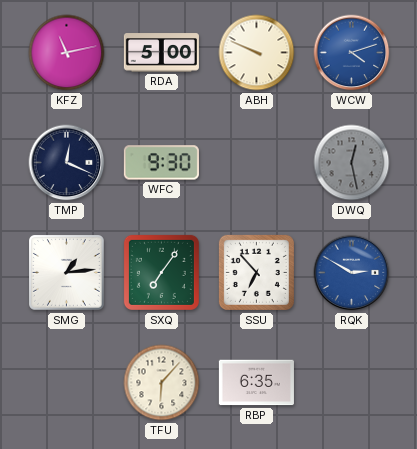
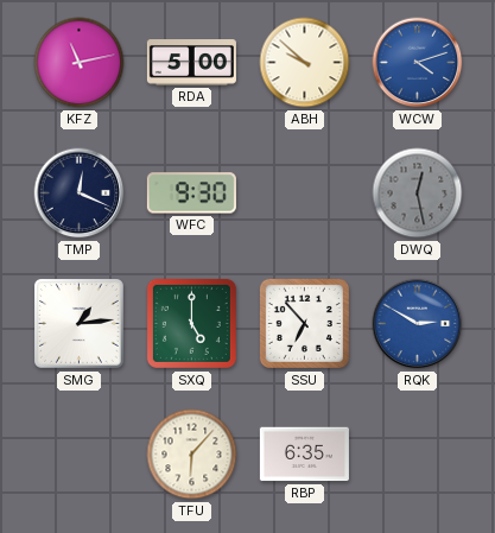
ABH: 9:49 -> 9:52
SXQ: 7:06 -> 5:00
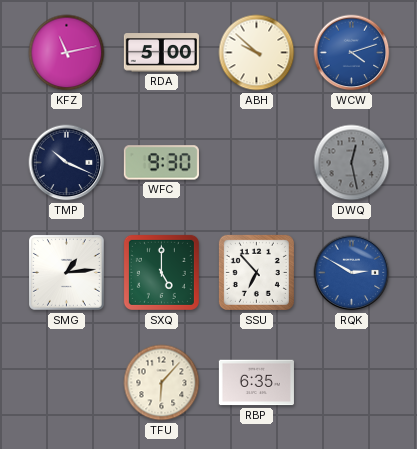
TMP: 12:19 -> 10:19
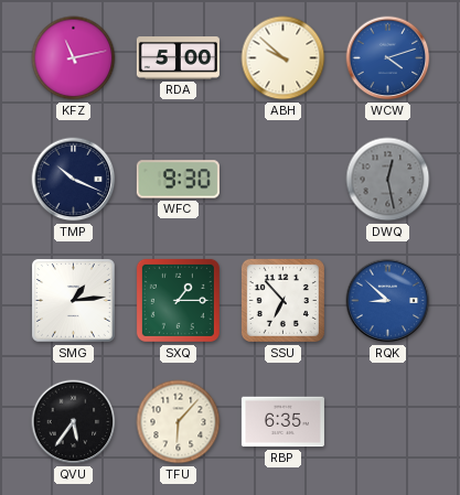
SXQ: 5:00 -> 1:15
RQK: 2:50 -> 8:52
QVU: none -> 5:36
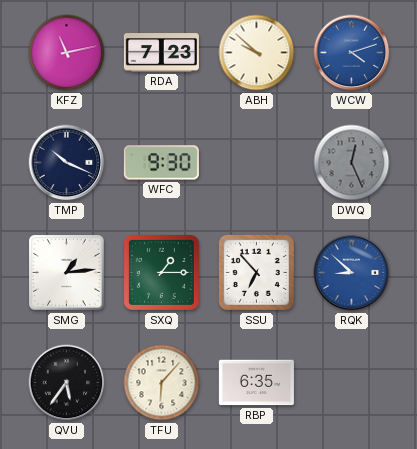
RDA: 5:00 -> 7:23
DWQ: 12:28 -> 12:26
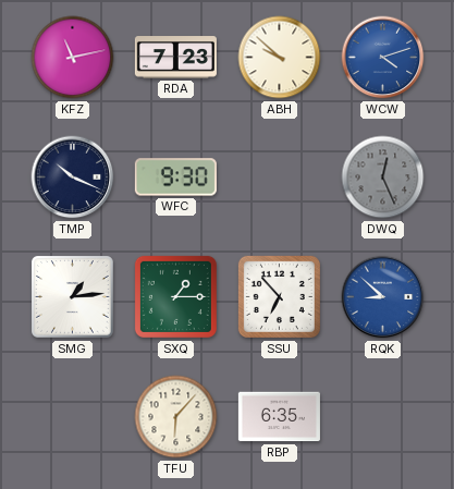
QVU: 5:36 -> none
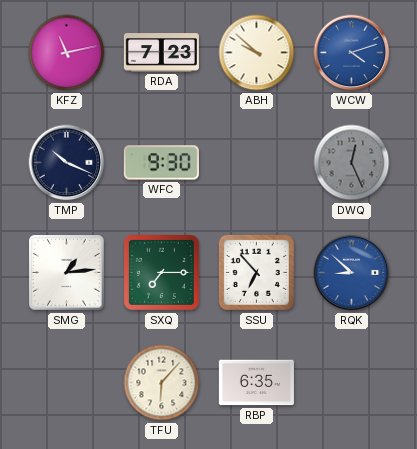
SXQ: 1:15 -> 7:15
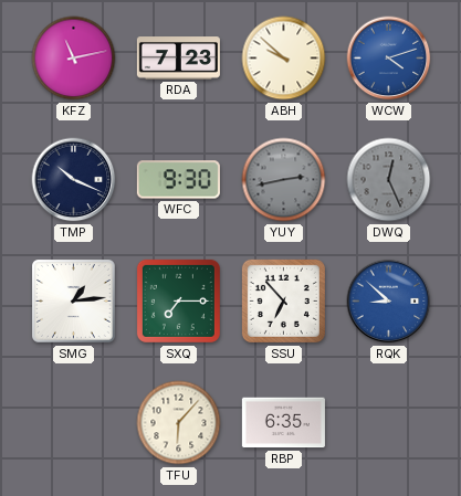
YUY: none -> 2:43
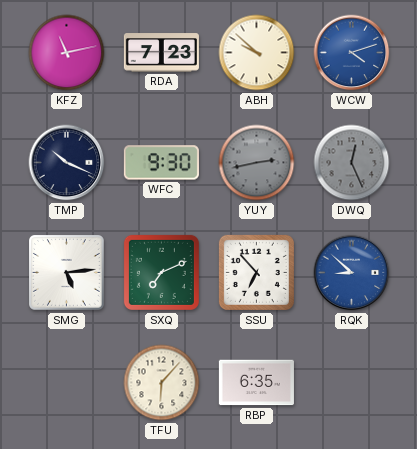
SMG: 1:14 -> 5:14
SXQ: 7:15 -> 7:11
